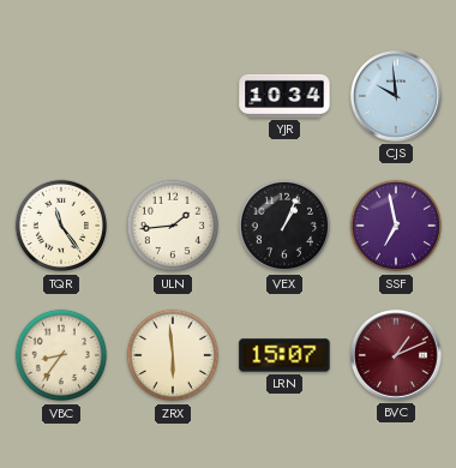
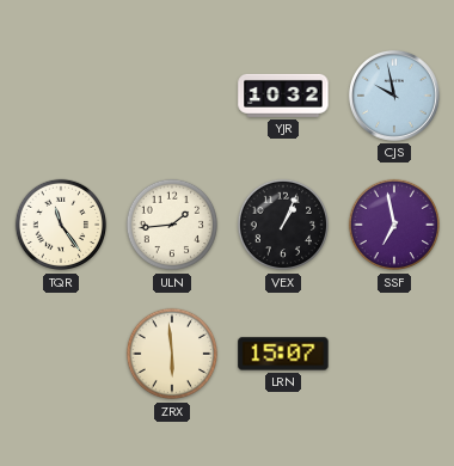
YJR: 10:34 -> 10:32
CJS: 9:59 -> 9:58
VBC: 8:36 -> none
BVC: 1:11 -> none
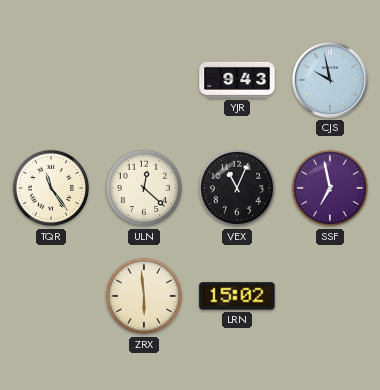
YJR: 10:32 -> 9:43
ULN: 1:44 -> 12:22
VEX: 1:04 -> 11:04
LRN: 15:07 -> 15:02
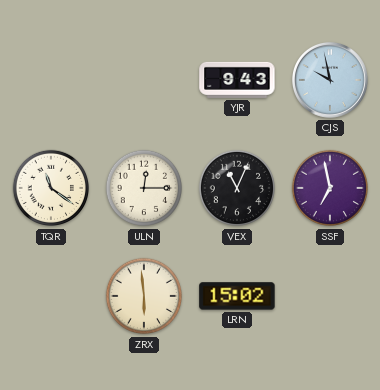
TQR: 11:24 -> 11:21
ULN: 12:22 -> 12:15
